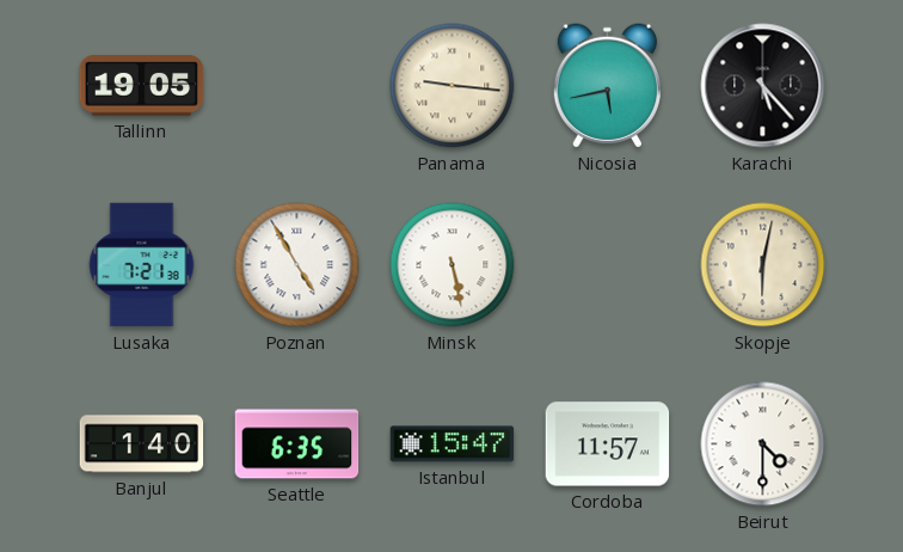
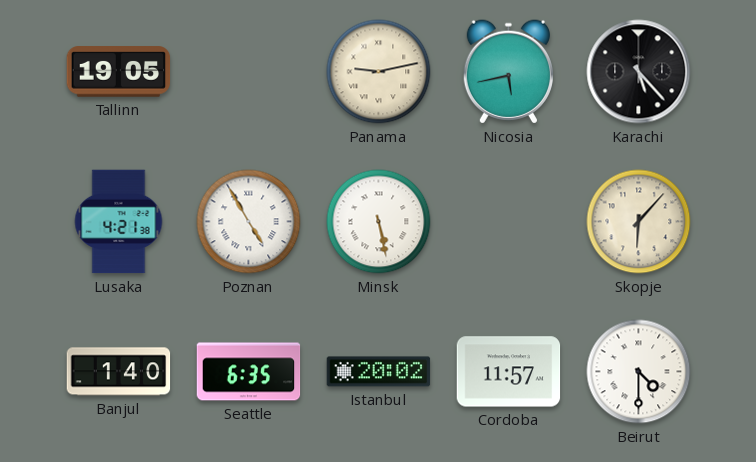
Panama: 9:16 -> 9:13
Lusaka: 7:21 -> 4:21
Skopje: 6:02 -> 6:07
Istanbul: 15:47 -> 20:02
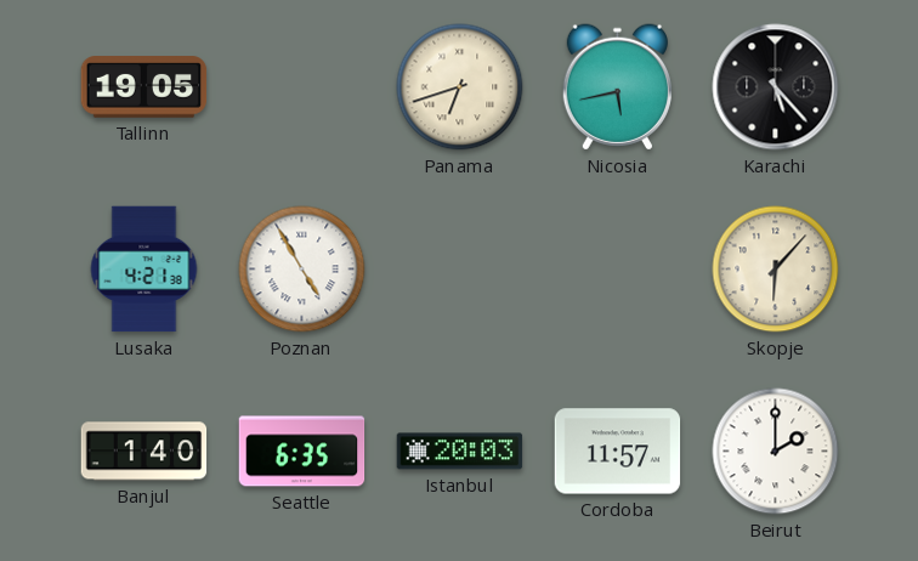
Panama: 9:13 -> 6:42
Minsk: 5:28 -> none
Istanbul: 20:02 -> 20:03
Beirut: 4:30 -> 2:00
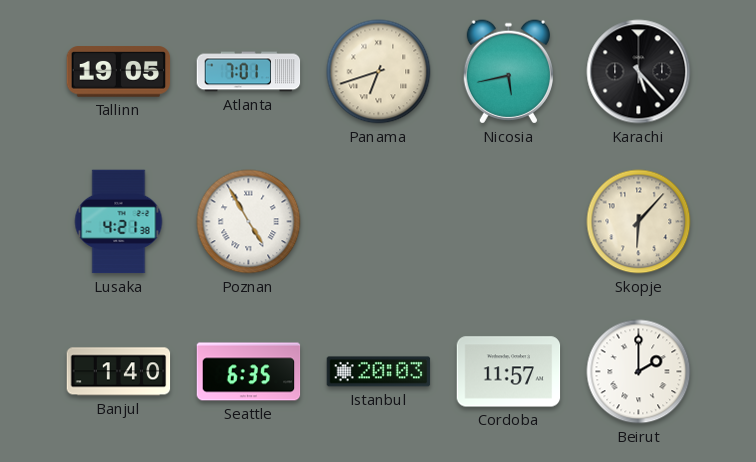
Atlanta: none -> 7:01
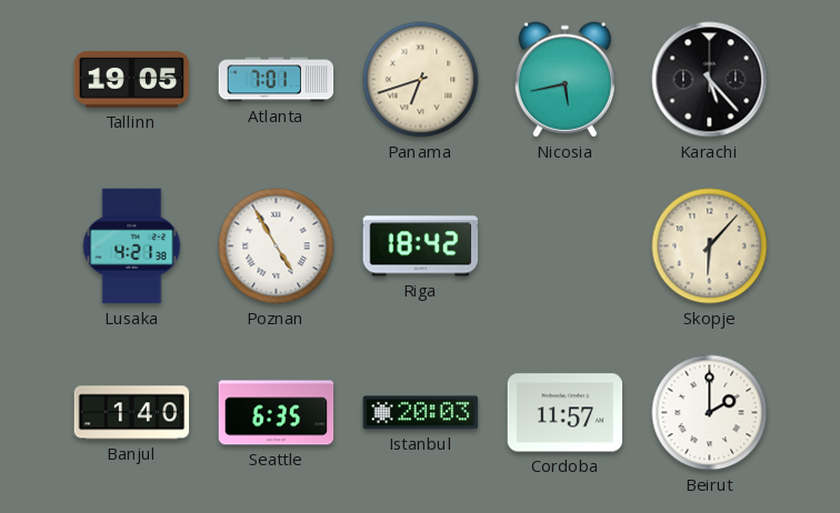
Riga: none -> 18:42
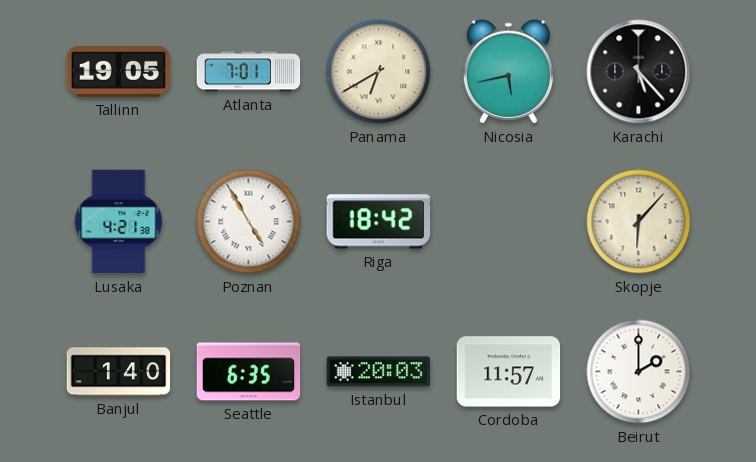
Panama: 6:42 -> 6:40
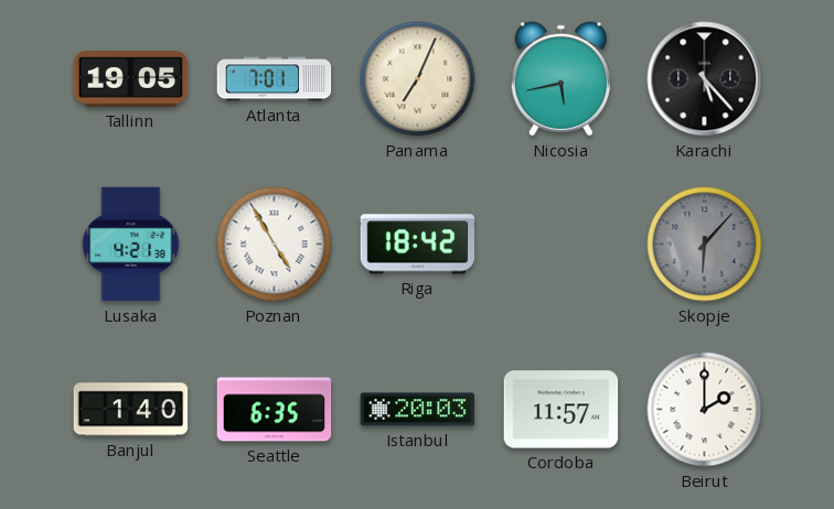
Panama: 6:40 -> 7:04
Skopje dial: cream -> grey
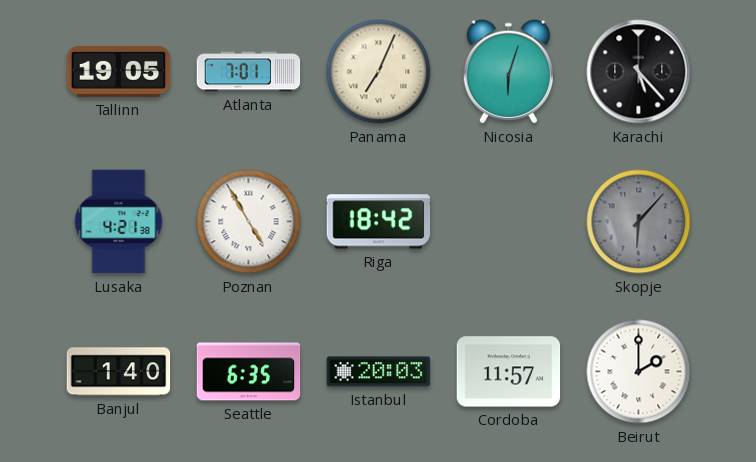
Nicosia: 5:43 -> 6:03
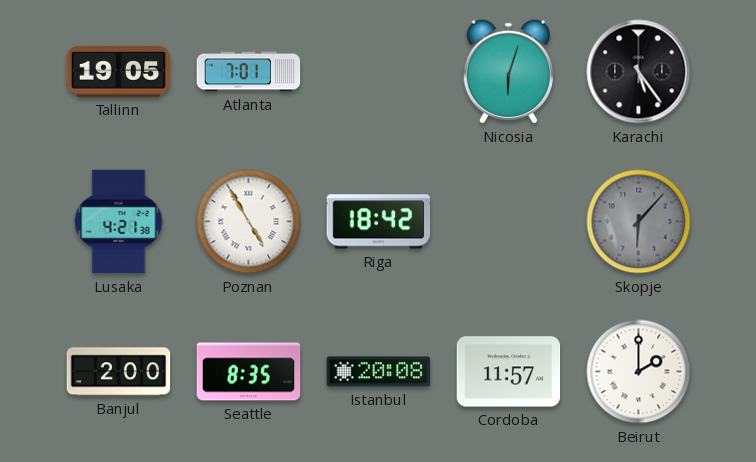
Panama: 7:04 -> none
Karachi: 5:23 -> 5:24
Banjul: 1:40 -> 2:00
Seattle: 6:35 -> 8:35
Istanbul: 20:03 -> 20:08
